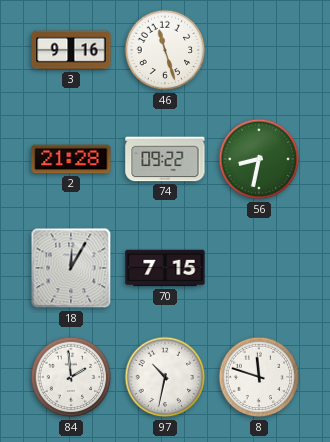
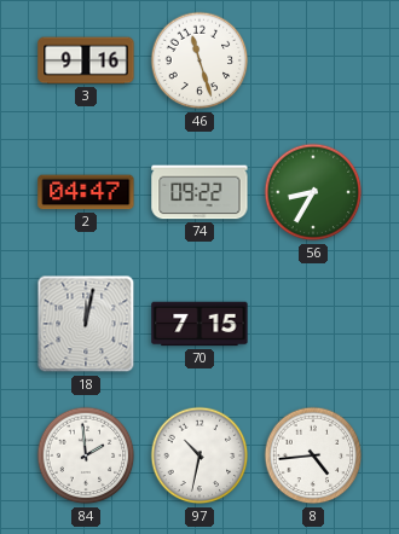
2: 21:28 -> 04:47
56: 8:32 -> 8:35
18: 12:05 -> 12:02
8: 11:48 -> 4:44
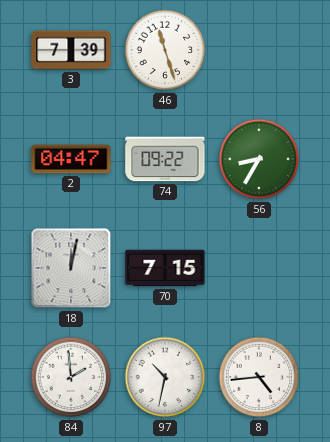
3: 9:16 -> 7:39
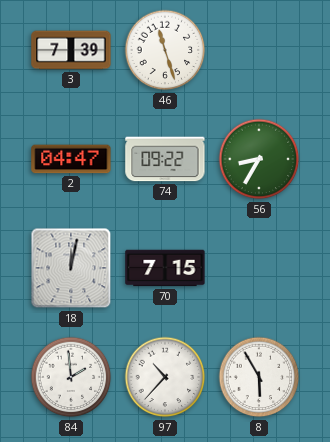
97: 10:32 -> 10:37
8: 4:44 -> 5:55
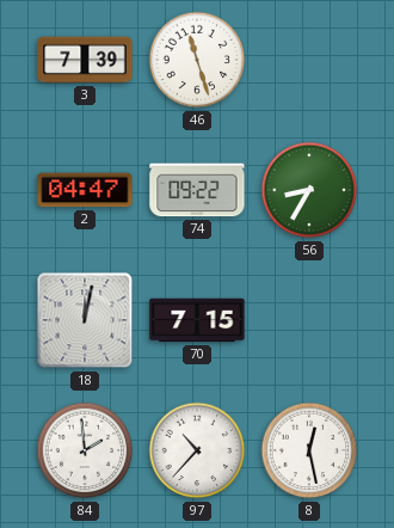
8: 5:55 -> 12:28
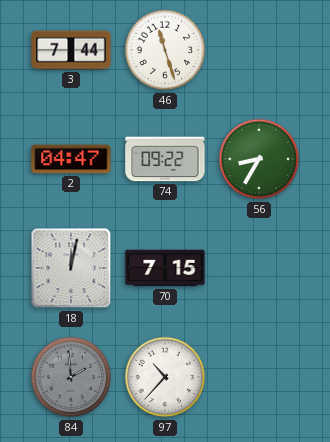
3: 7:39 -> 7:44
84 dial: white -> grey
8: 12:28 -> none
